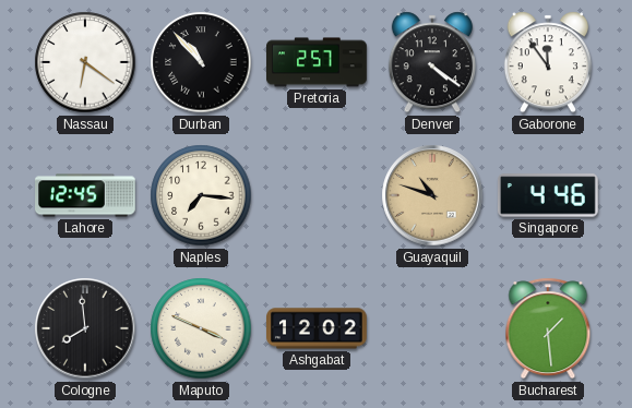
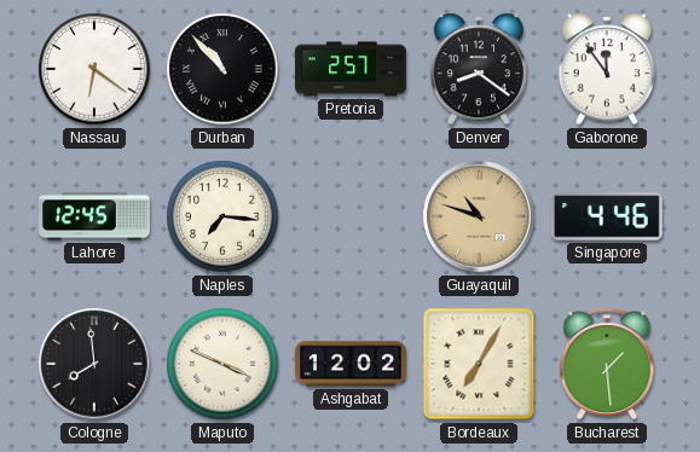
Denver: 4:21 -> 8:21
Bordeaux: none -> 7:05
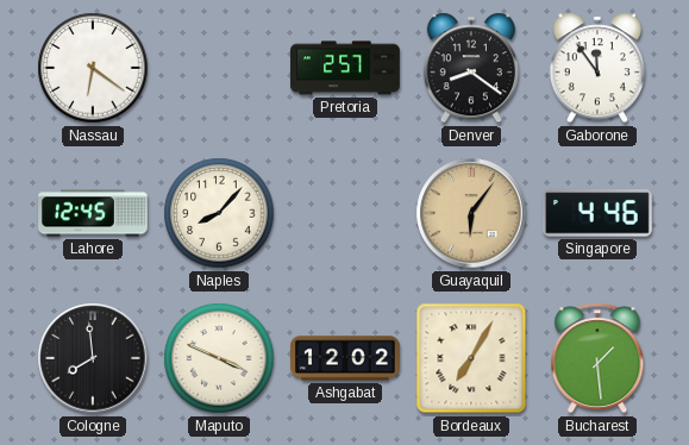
Durban: 10:53 -> none
Naples: 7:16 -> 8:07
Guayaquil: 10:48 -> 6:06
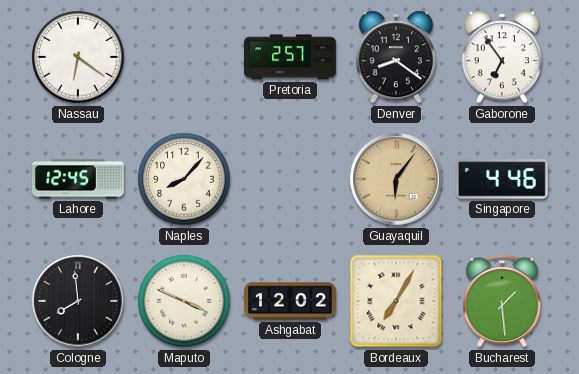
Gaborone: 11:54 -> 6:54
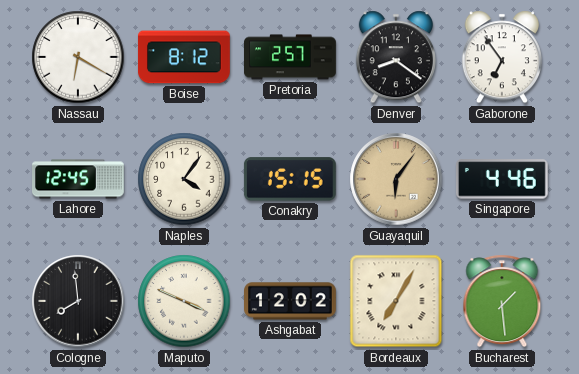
Nassau: 6:21 -> 6:20
Boise: none -> 8:12
Naples: 8:07 -> 4:06
Conakry: none -> 15:15
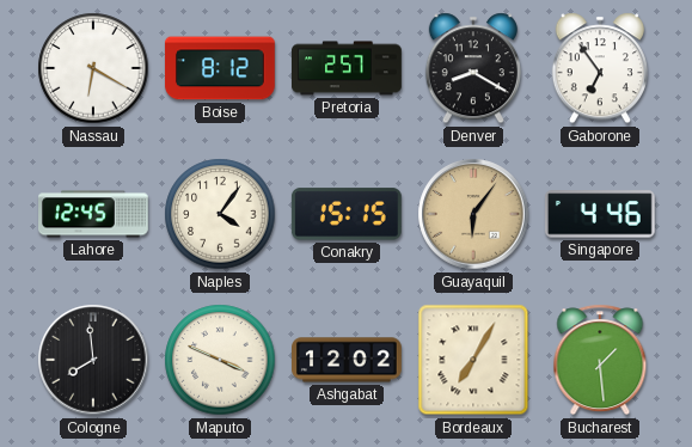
Denver: 8:21 -> 8:20
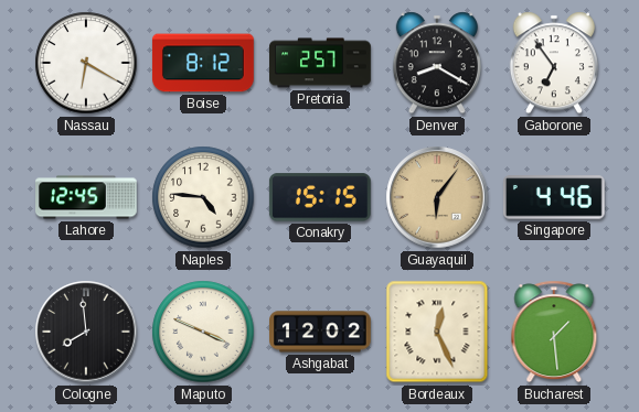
Naples: 4:06 -> 4:46
Bordeaux: 7:05 -> 12:26
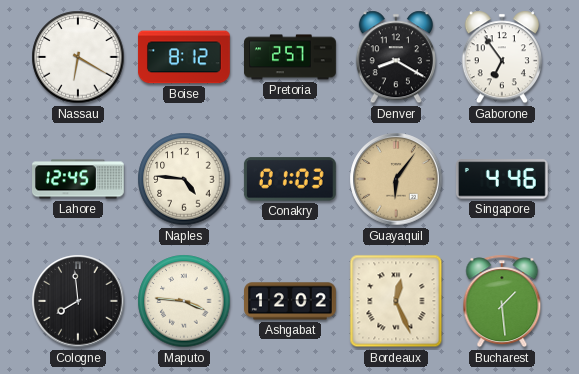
Conakry: 15:15 -> 01:03
Maputo: 3:49 -> 3:46
